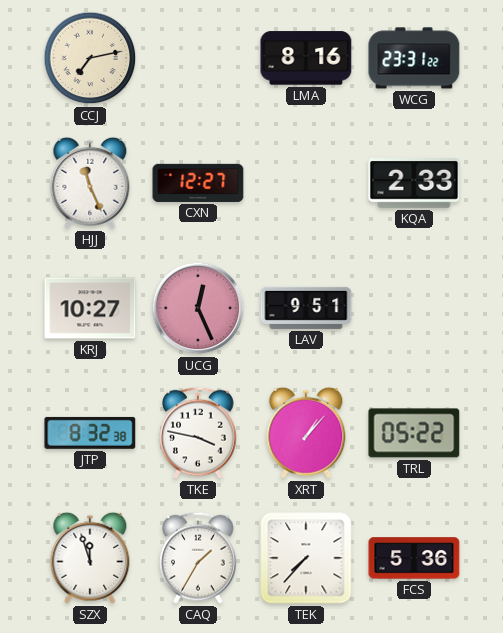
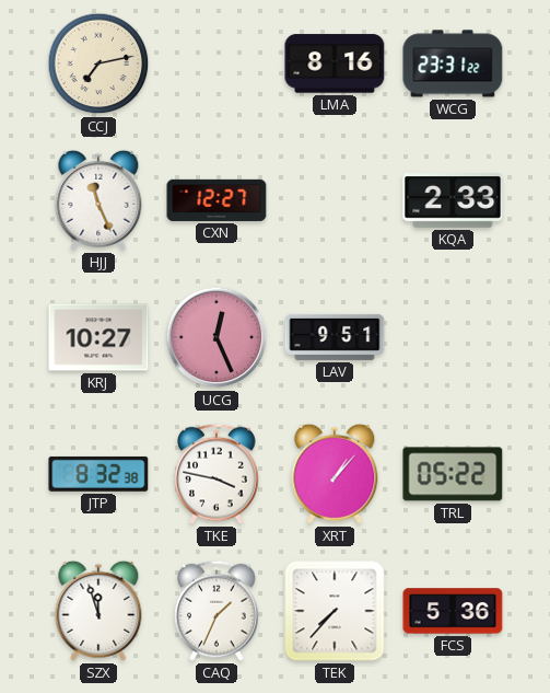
CAQ: 1:35 -> 1:34
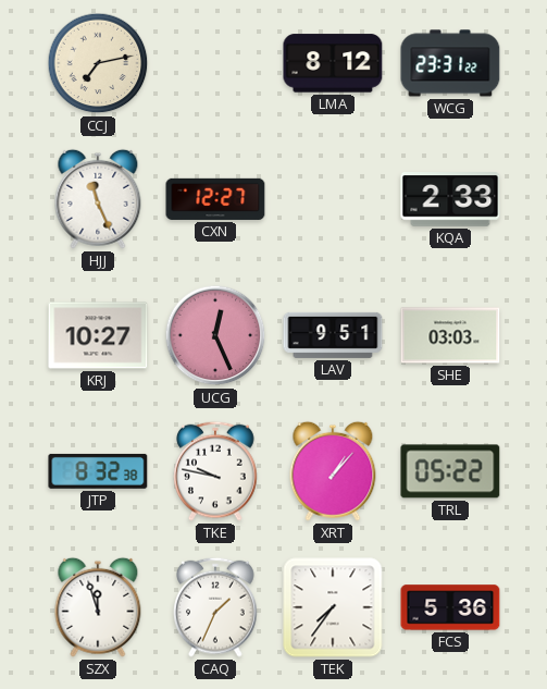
LMA: 8:16 -> 8:12
SHE: none -> 03:03
TKE: 3:47 -> 9:47
TEK: 7:37 -> 7:36
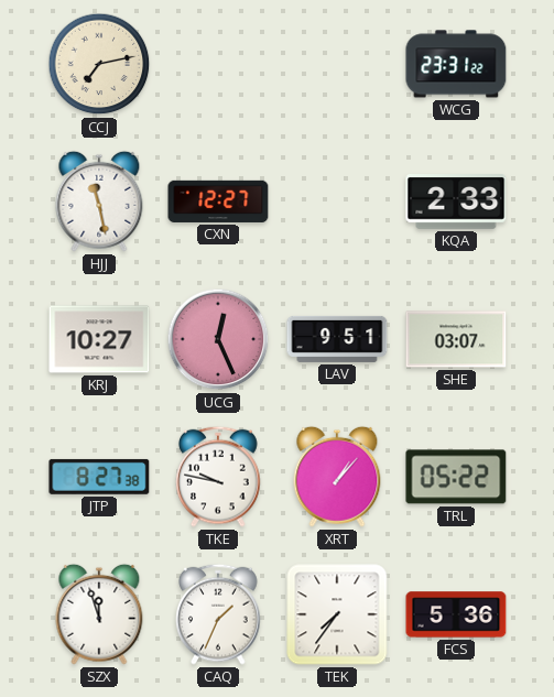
LMA: 8:12 -> none
HJJ: 11:26 -> 11:28
SHE: 03:03 -> 03:07
JTP: 8:32 -> 8:27
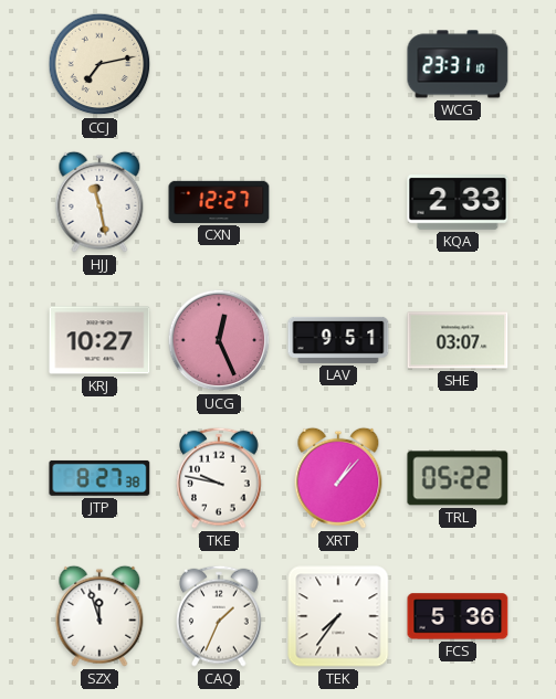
WCG: 23:31:22 -> 23:31:10
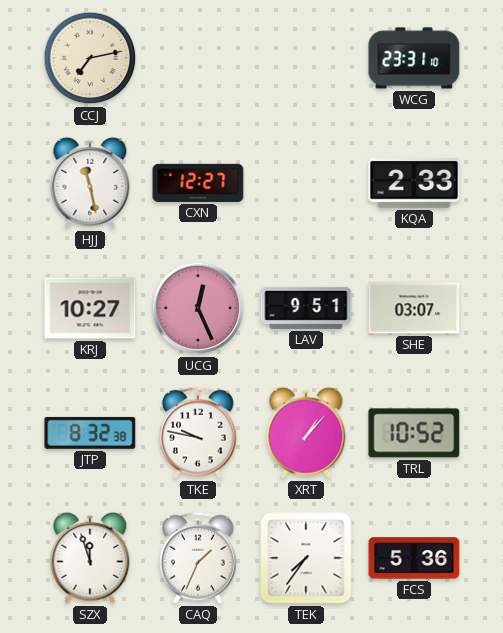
JTP: 8:27 -> 8:32
TRL: 05:22 -> 10:52
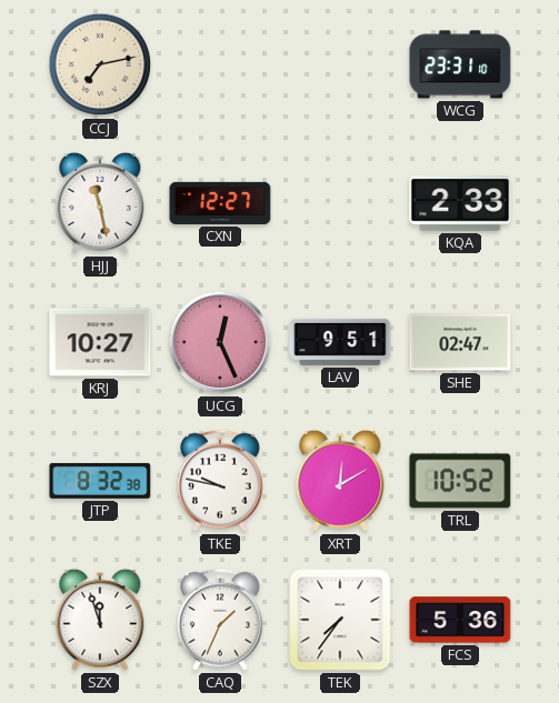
SHE: 03:07 -> 02:47
XRT: 1:07 -> 12:10
